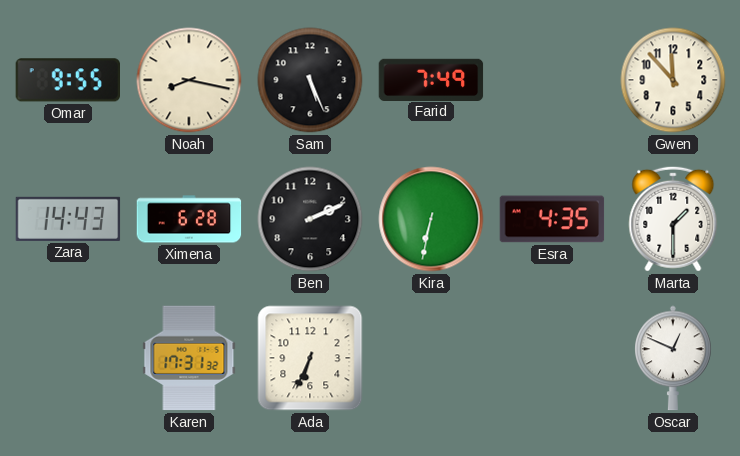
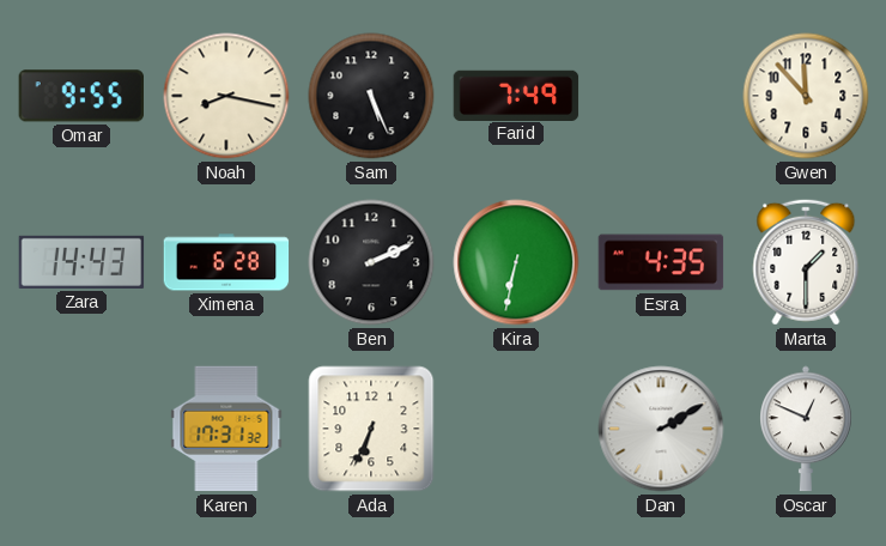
Dan: none -> 2:10
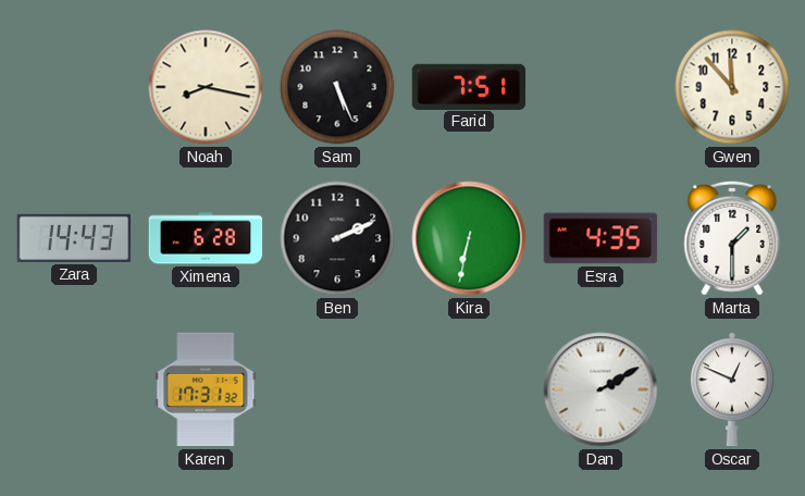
Omar: 9:55 -> none
Farid: 7:49 -> 7:51
Ada: 6:34 -> none
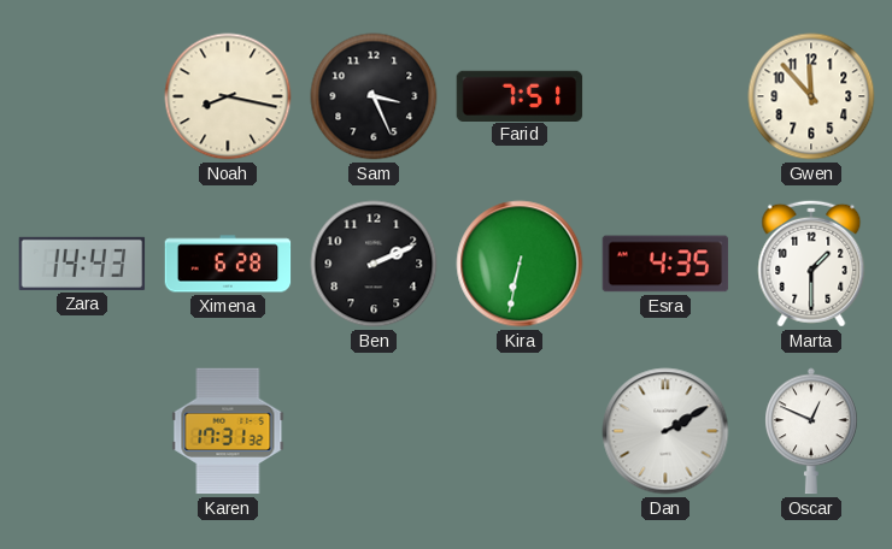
Sam: 5:26 -> 3:26
